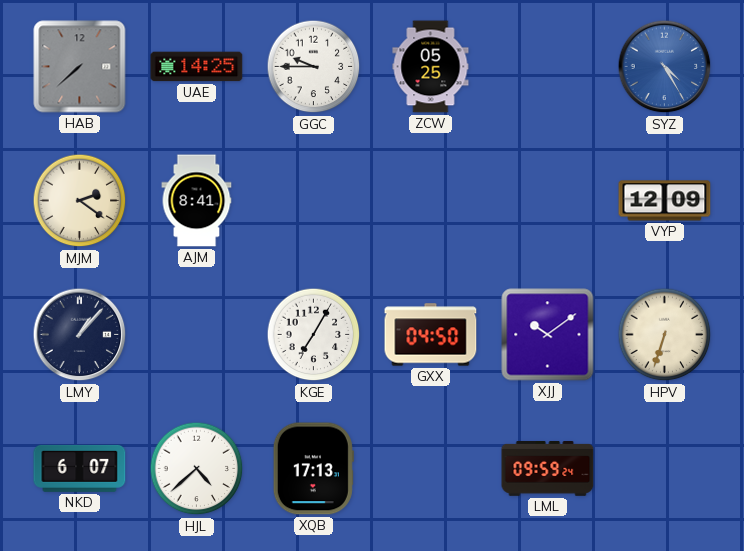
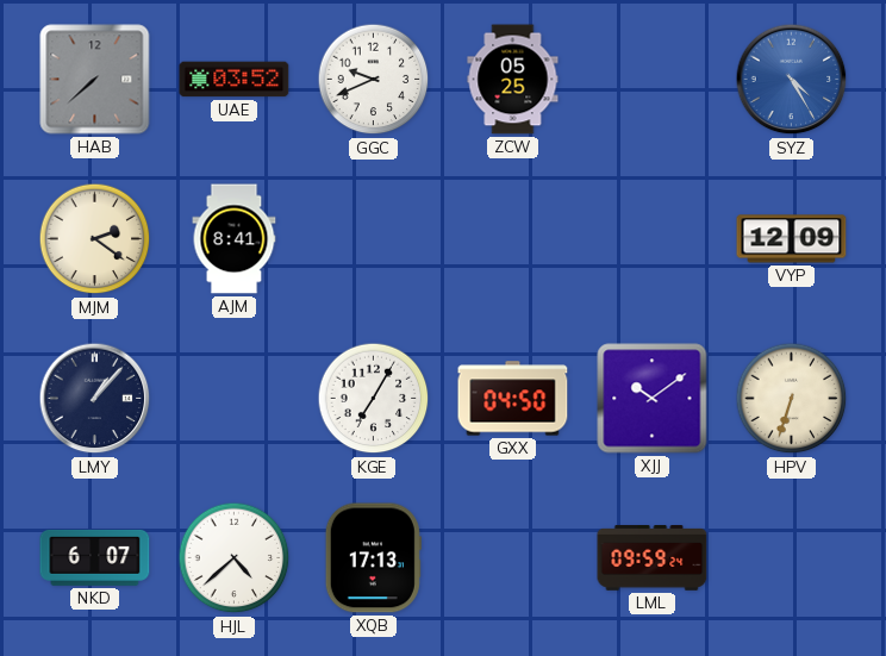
UAE: 14:25 -> 03:52
GGC: 9:45 -> 9:41
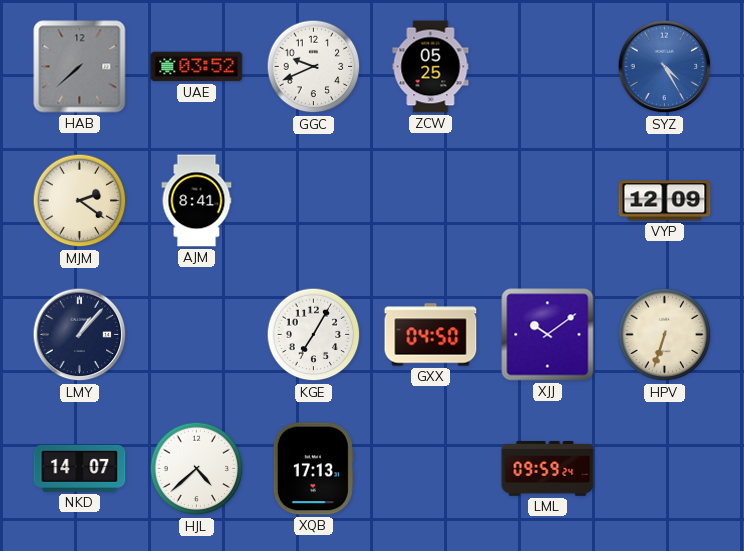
NKD: 6:07 -> 14:07
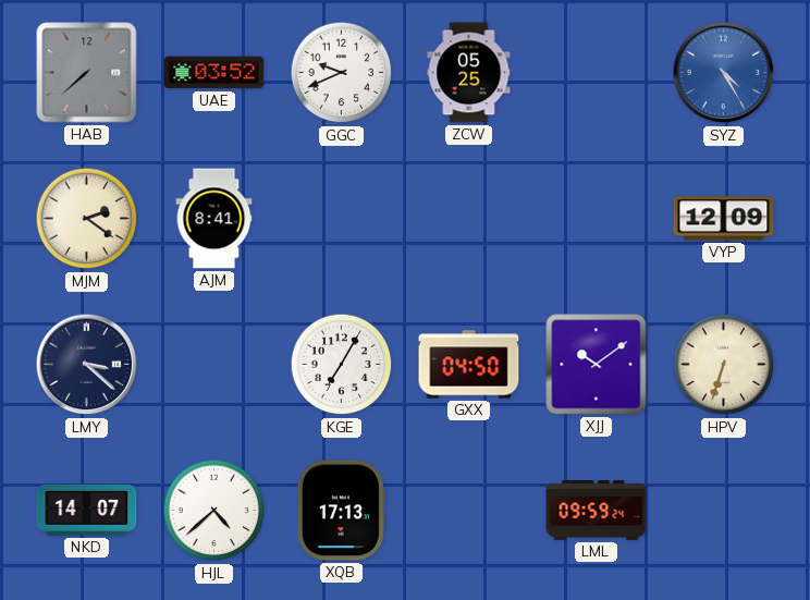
LMY: 1:07 -> 3:22
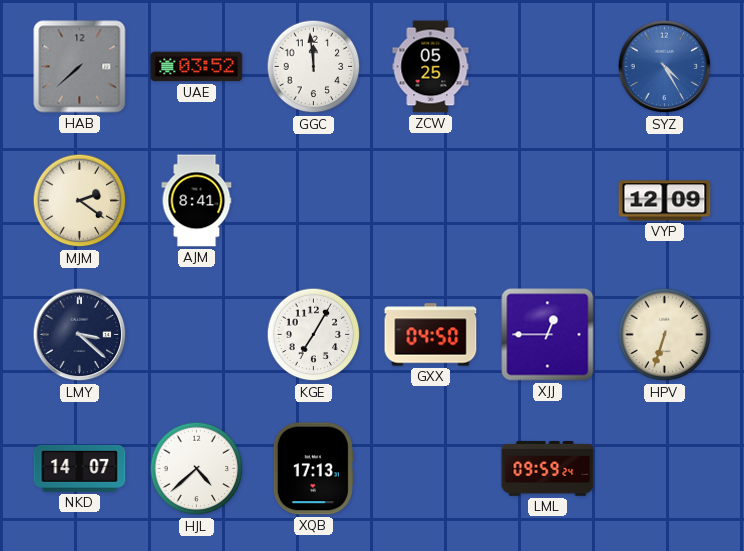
GGC: 9:41 -> 11:59
XJJ: 10:09 -> 12:45
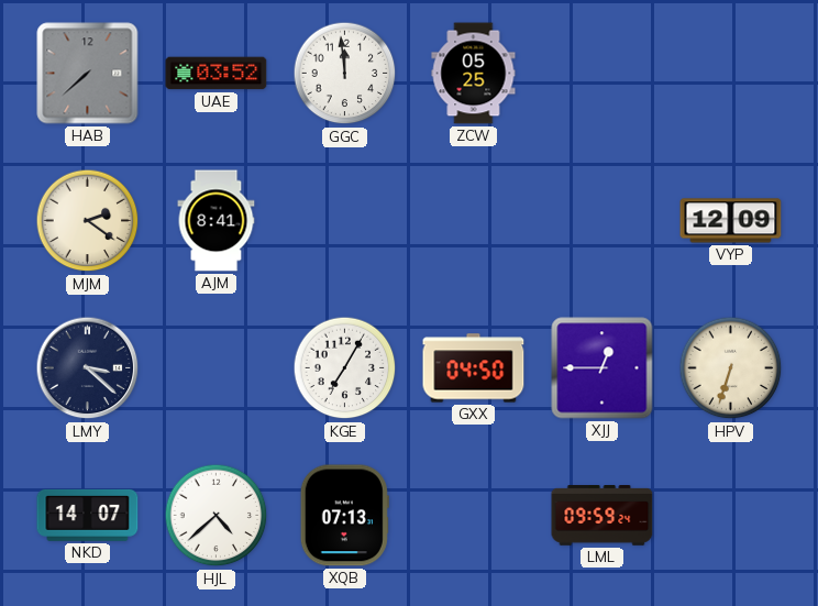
SYZ: 4:25 -> none
XQB: 17:13 -> 07:13
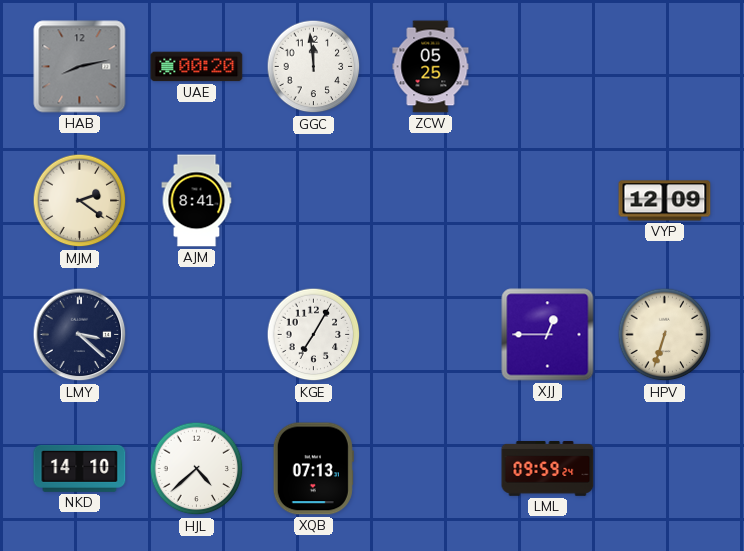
HAB: 7:38 -> 8:13
UAE: 03:52 -> 00:20
GXX: 04:50 -> none
NKD: 14:07 -> 14:10
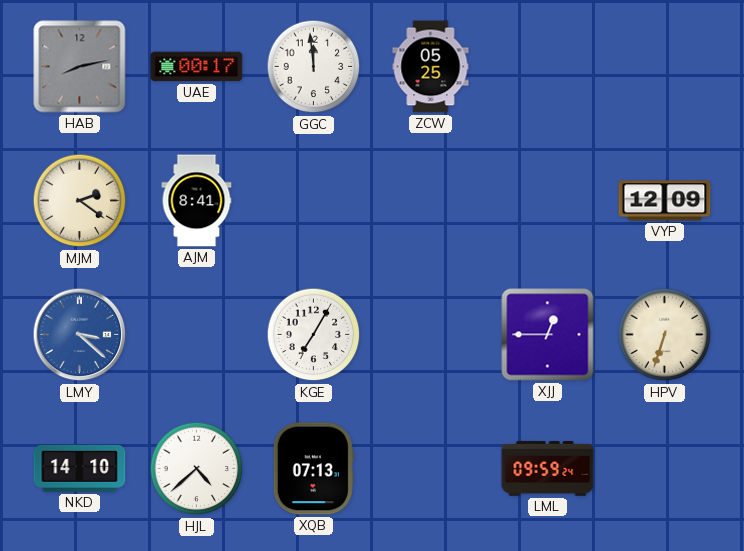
UAE: 00:20 -> 00:17
LMY dial: navy -> blue
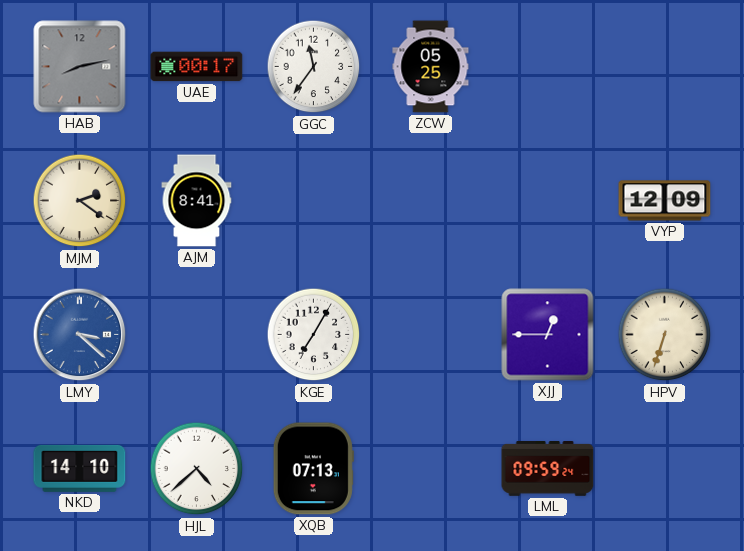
GGC: 11:59 -> 11:36
